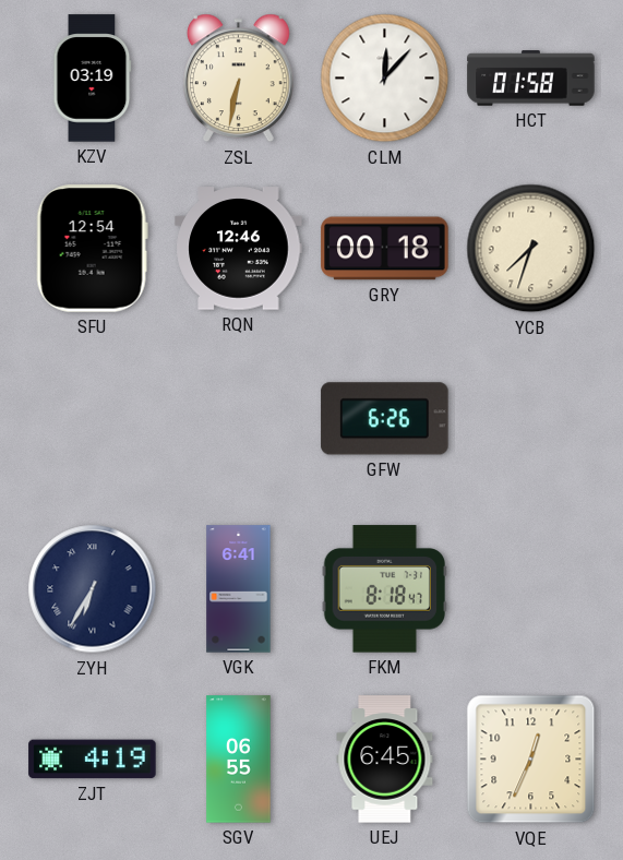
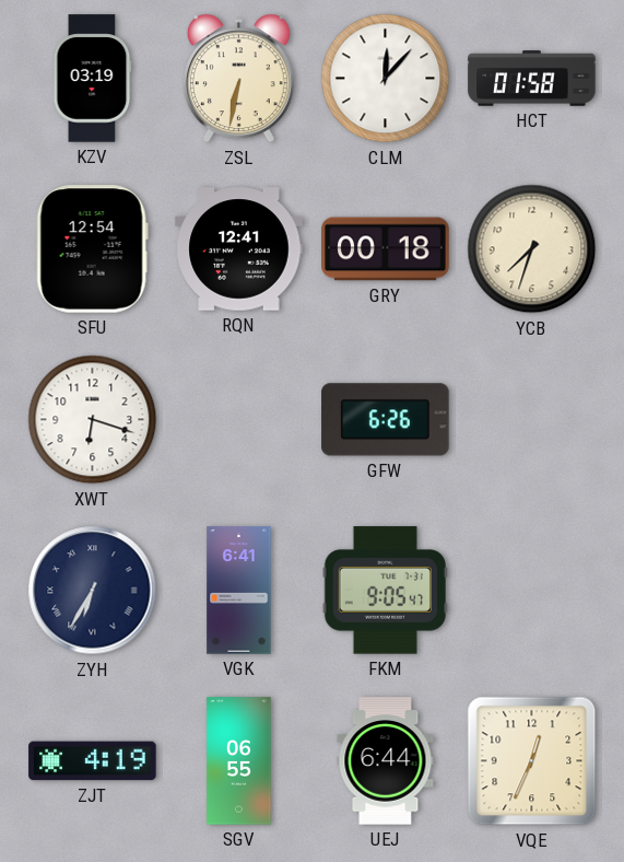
RQN: 12:46 -> 12:41
XWT: none -> 6:18
FKM: 8:18 -> 9:05
UEJ: 6:45 -> 6:44
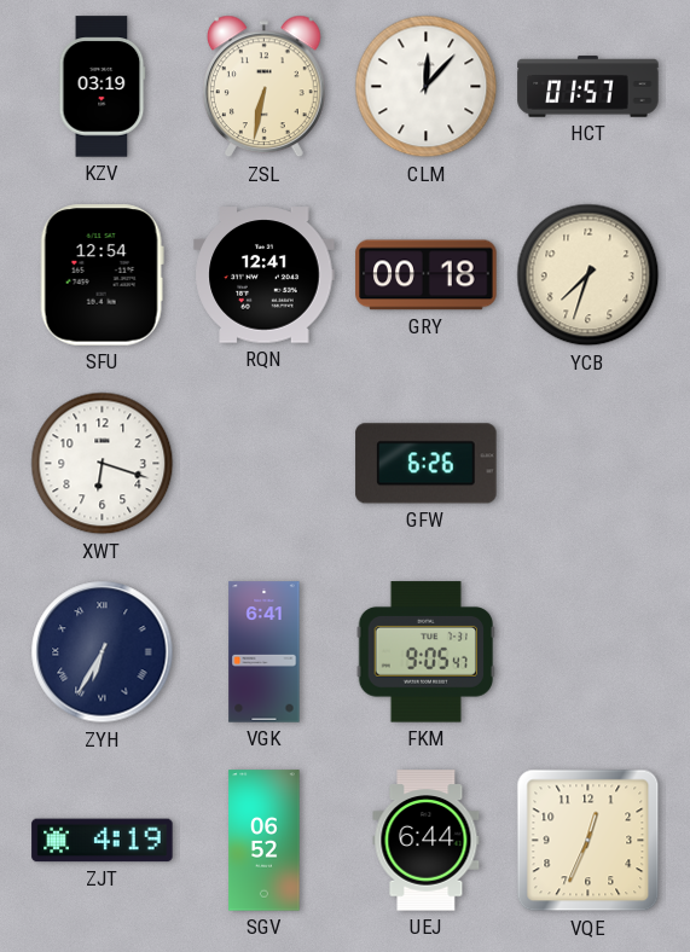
HCT: 01:58 -> 01:57
SGV: 06:55 -> 06:52
